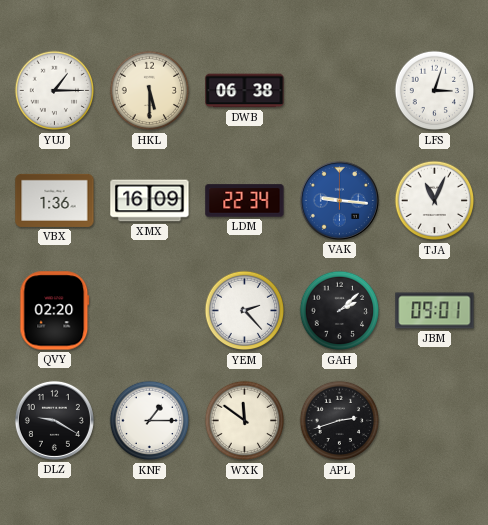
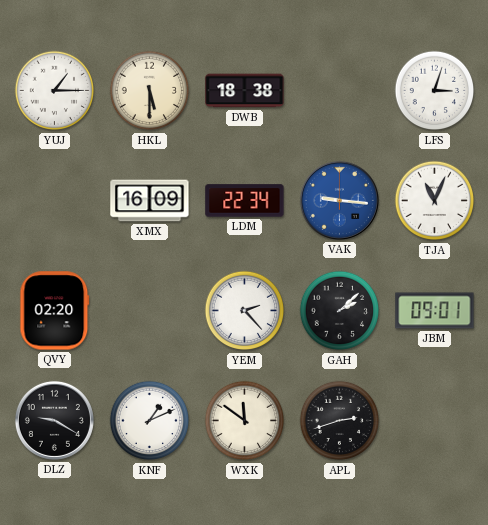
DWB: 06:38 -> 18:38
VBX: 1:36 -> none
KNF: 1:15 -> 1:11
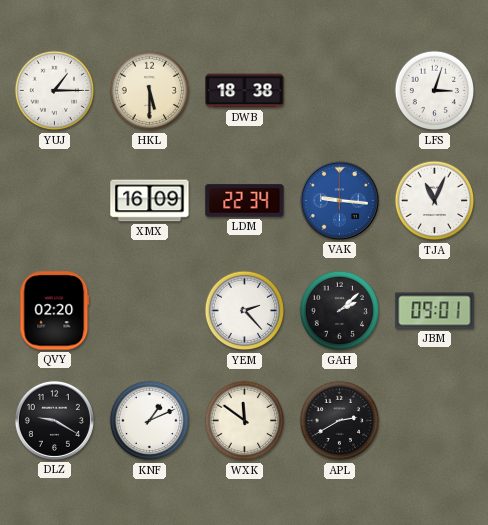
APL: 2:42 -> 2:40
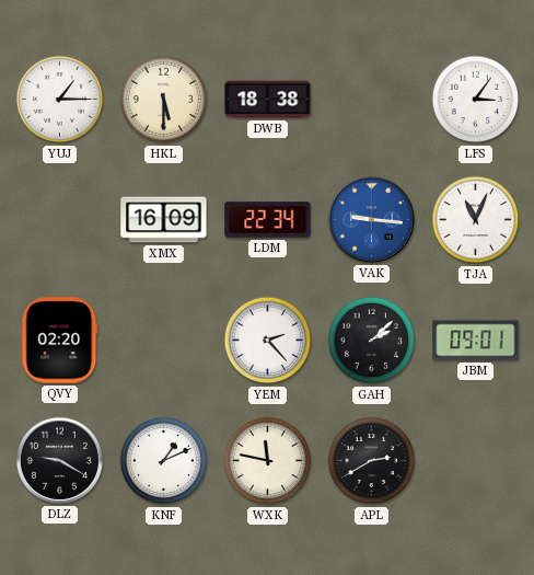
LFS: 3:03 -> 3:06
WXK: 11:51 -> 11:47
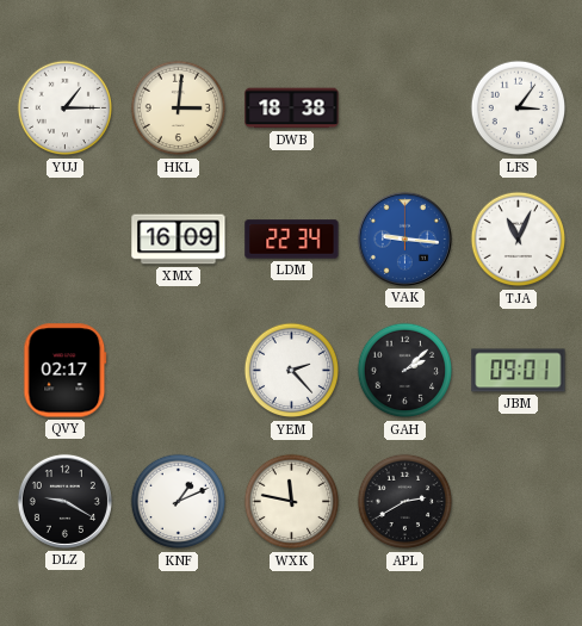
HKL: 5:30 -> 3:01
QVY: 02:20 -> 02:17
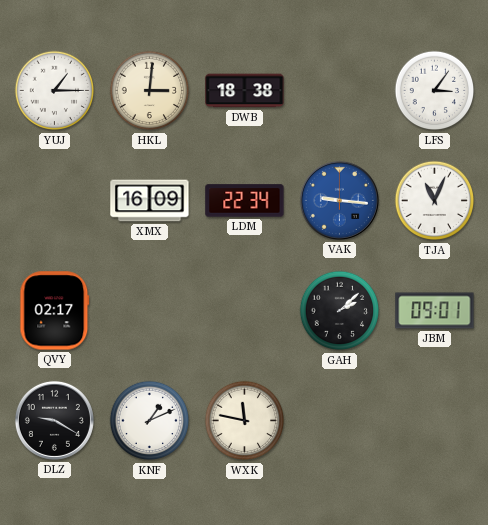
YEM: 2:23 -> none
APL: 2:40 -> none
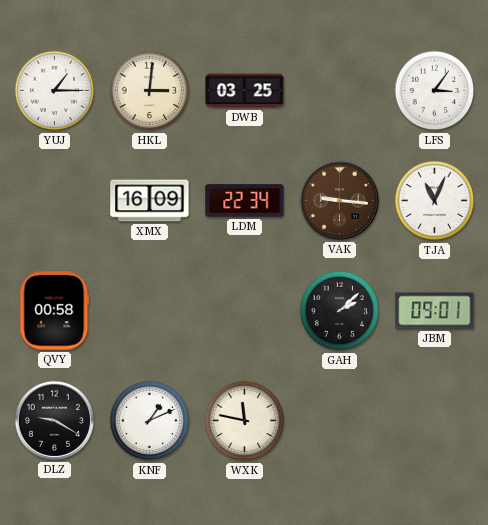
DWB: 18:38 -> 03:25
VAK dial: blue -> brown
QVY: 02:17 -> 00:58
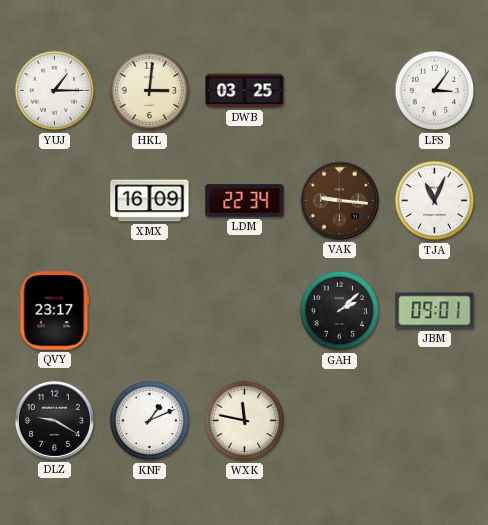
QVY: 00:58 -> 23:17
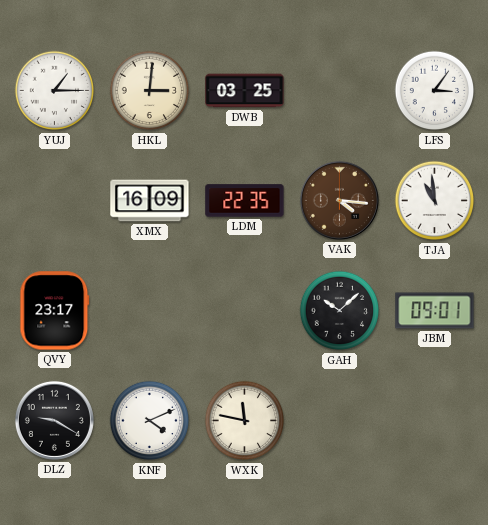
LDM: 22:34 -> 22:35
VAK: 9:16 -> 4:16
TJA: 11:04 -> 10:59
GAH: 2:08 -> 10:08
KNF: 1:11 -> 4:11
